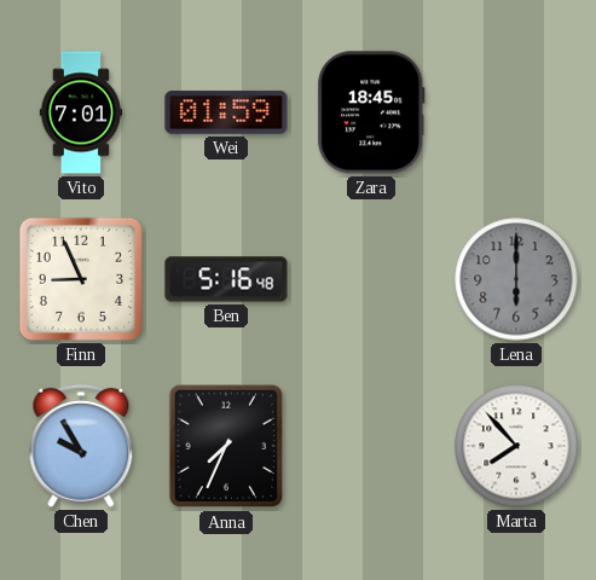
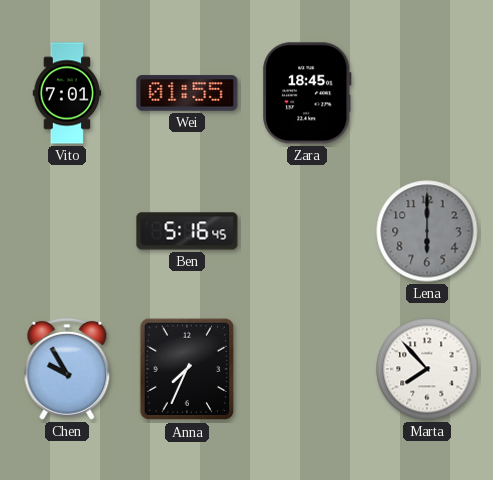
Wei: 01:59 -> 01:55
Finn: 8:56 -> none
Ben: 5:16:48 -> 5:16:45
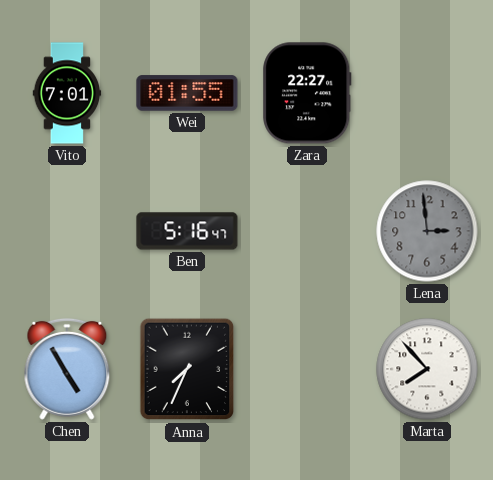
Zara: 18:45 -> 22:27
Ben: 5:16:45 -> 5:16:47
Lena: 6:00 -> 2:59
Chen: 9:55 -> 4:55
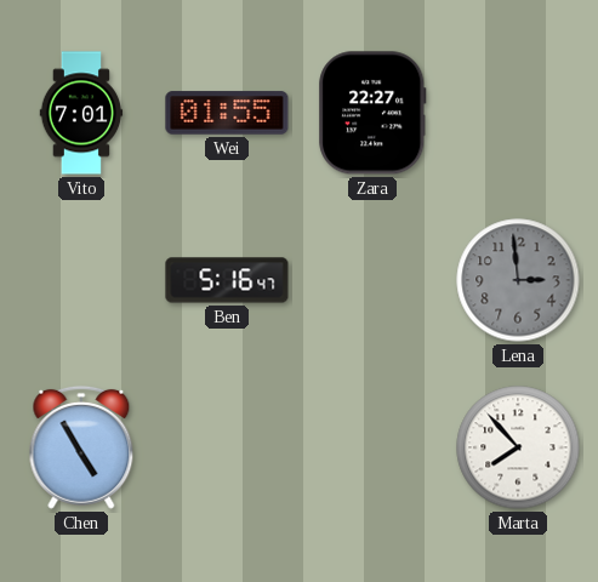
Anna: 7:34 -> none
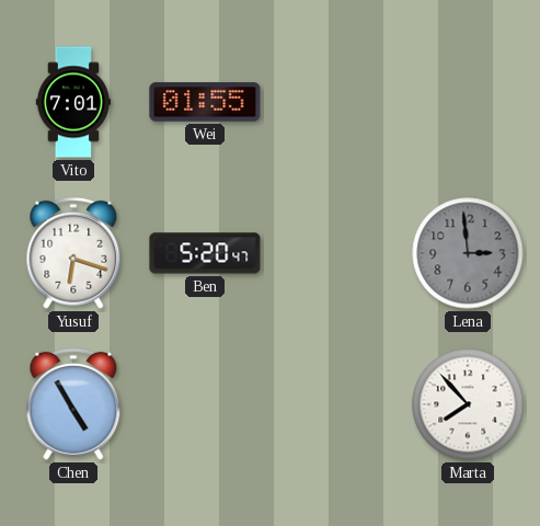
Zara: 22:27 -> none
Yusuf: none -> 6:18
Ben: 5:16 -> 5:20
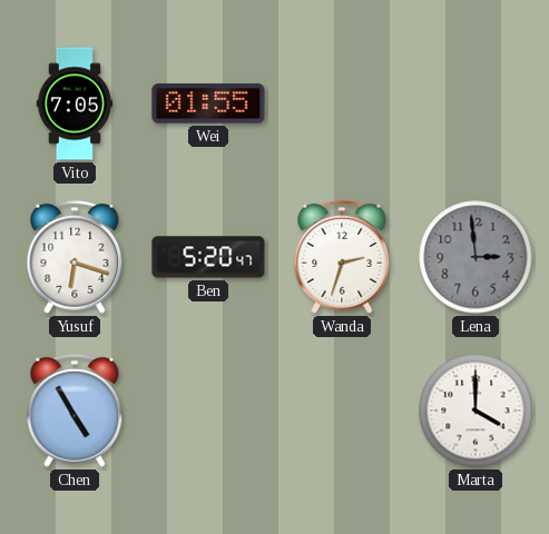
Vito: 7:01 -> 7:05
Wanda: none -> 2:33
Marta: 7:53 -> 4:00
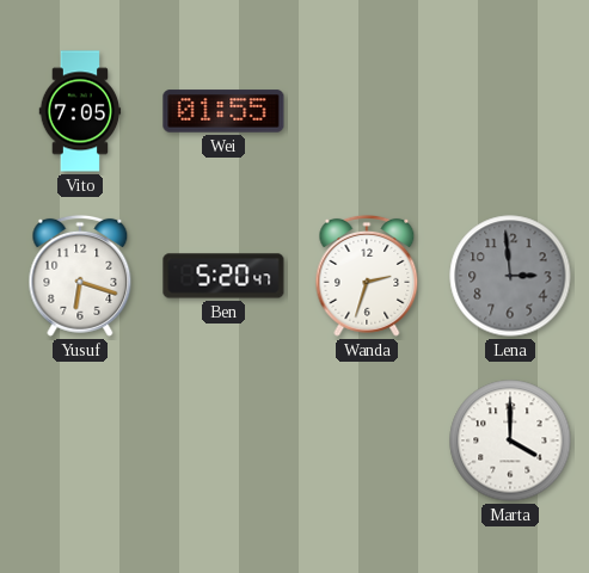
Chen: 4:55 -> none
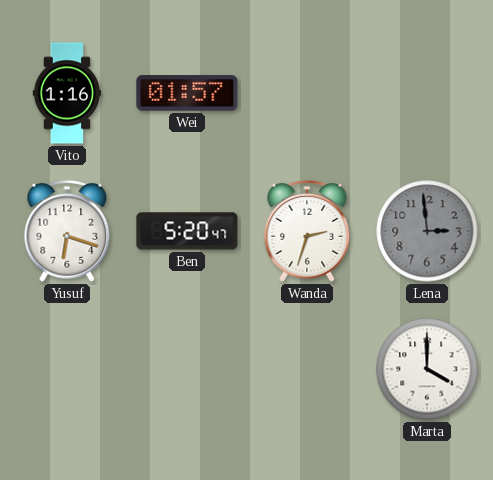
Vito: 7:05 -> 1:16
Wei: 01:55 -> 01:57
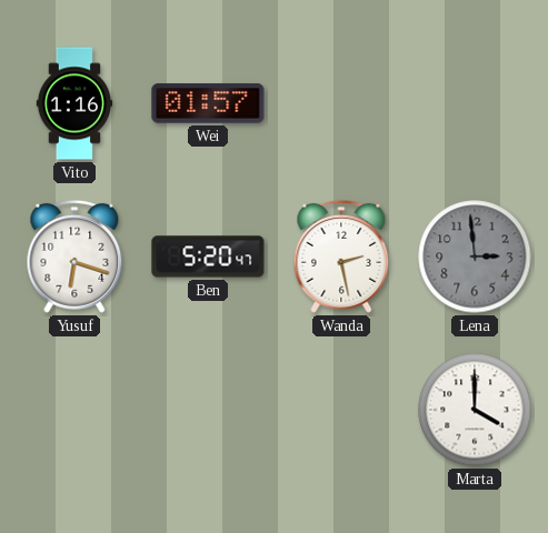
Wanda: 2:33 -> 2:28
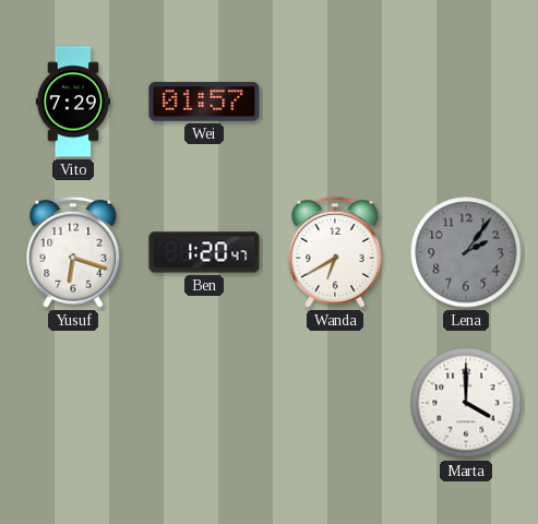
Vito: 1:16 -> 7:29
Ben: 5:20 -> 1:20
Wanda: 2:28 -> 6:40
Lena: 2:59 -> 2:06
